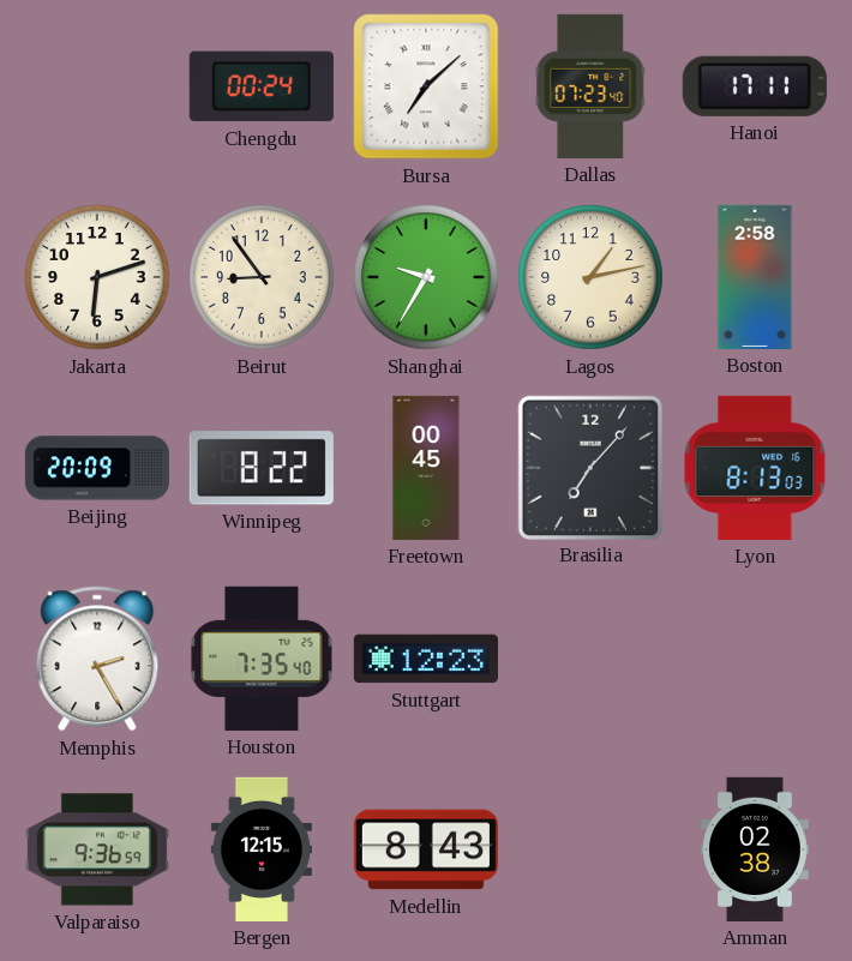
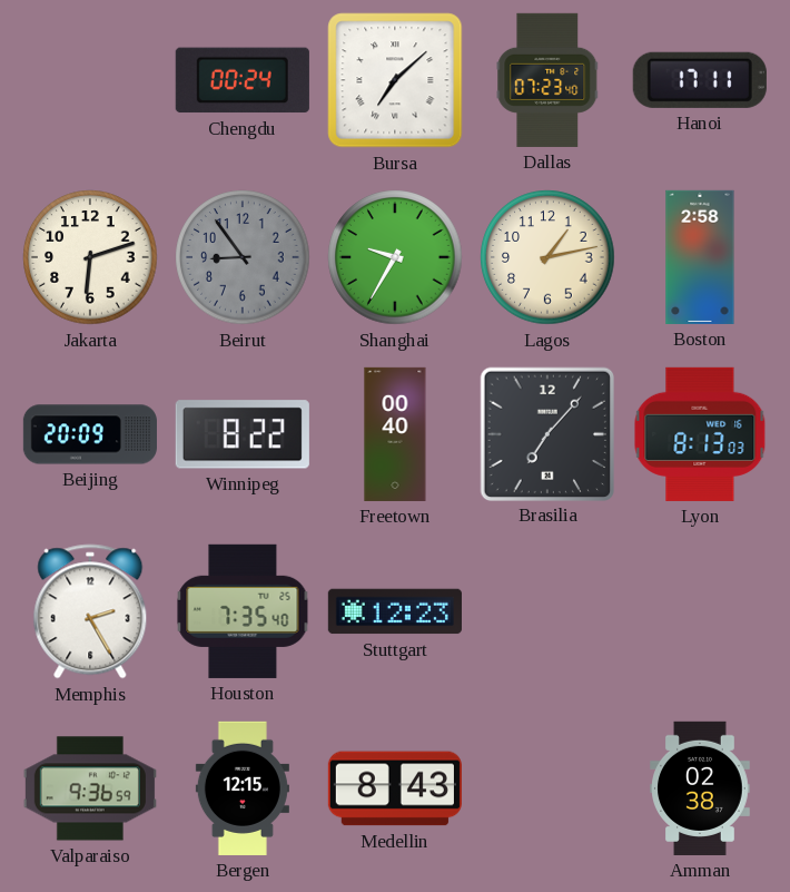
Beirut dial: cream -> grey
Freetown: 00:45 -> 00:40
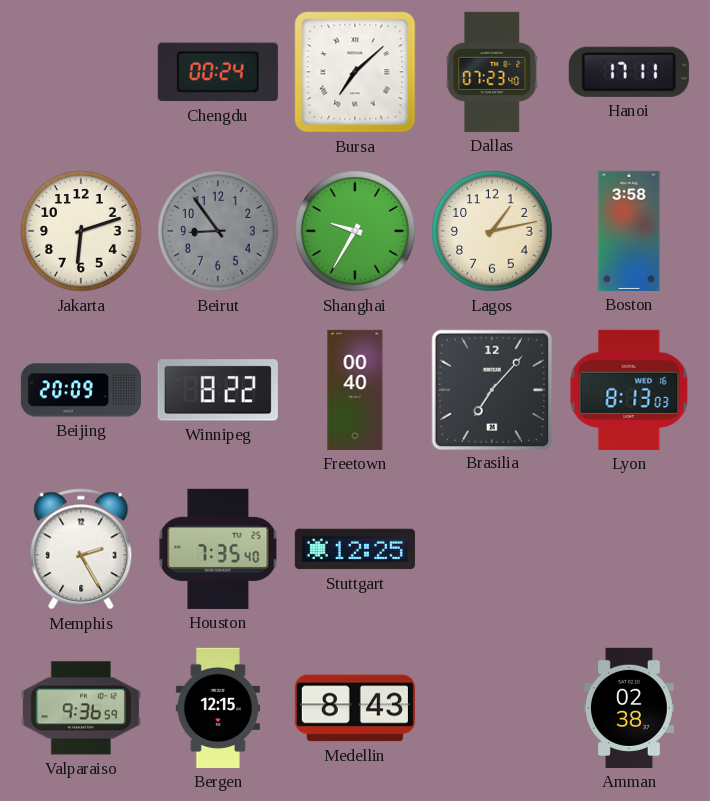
Boston: 2:58 -> 3:58
Stuttgart: 12:23 -> 12:25
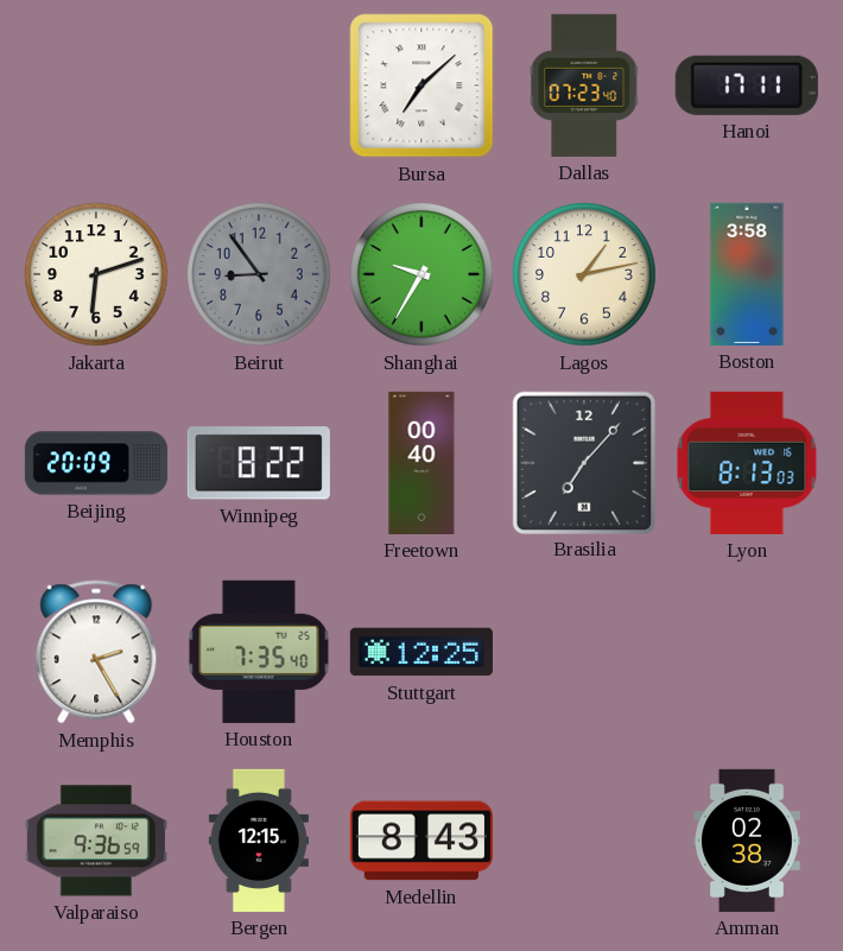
Chengdu: 00:24 -> none
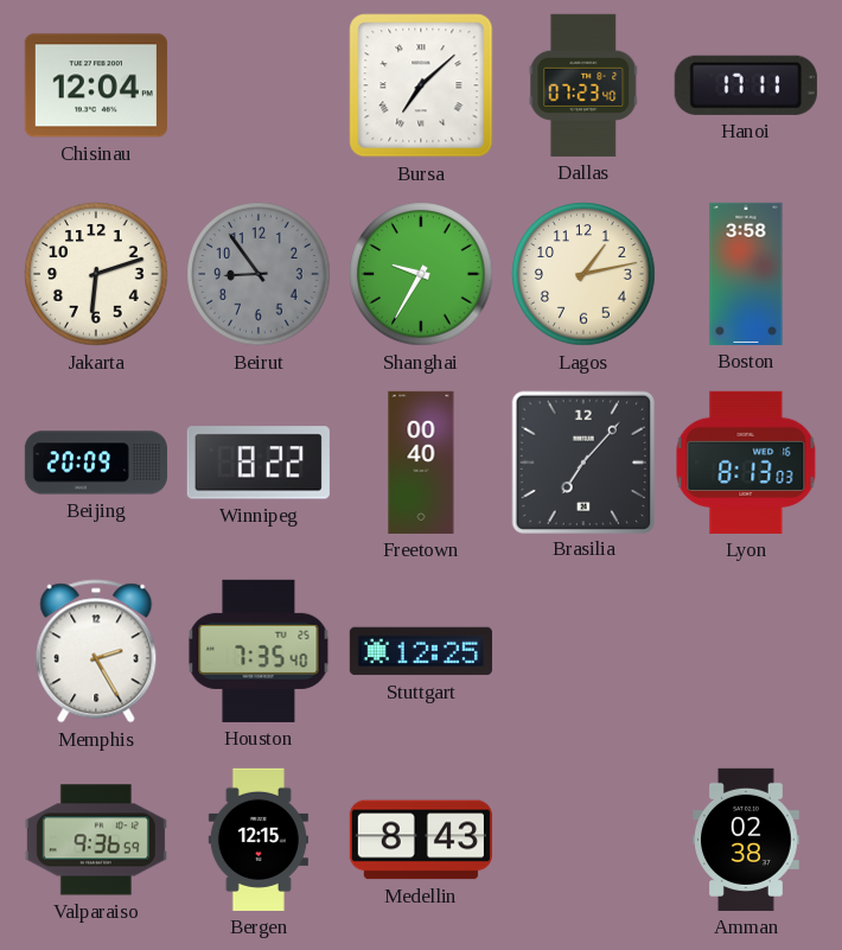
Chisinau: none -> 12:04
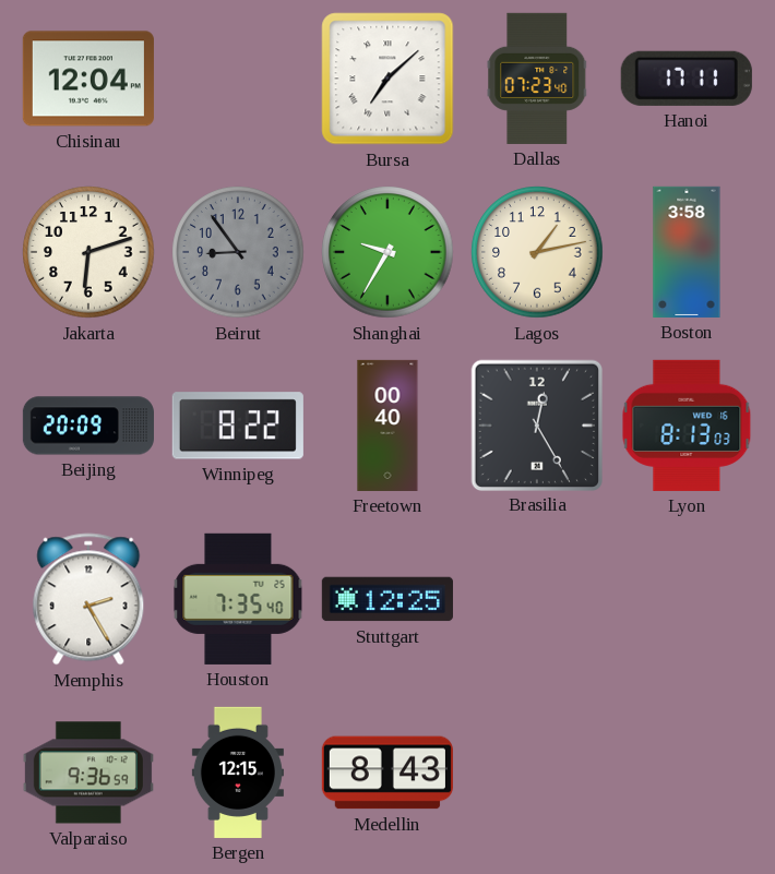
Brasilia: 7:07 -> 12:25
Amman: 02:38 -> none
